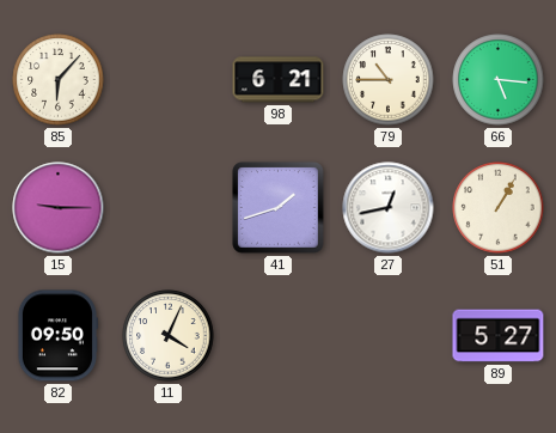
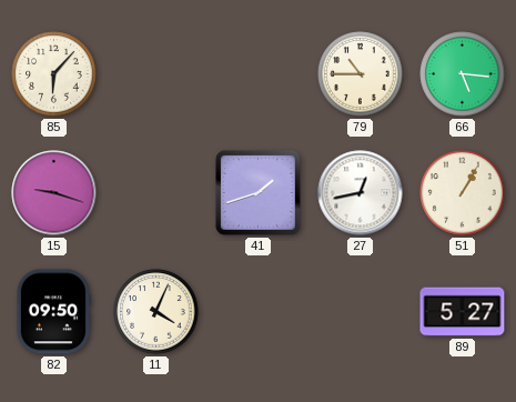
98: 6:21 -> none
15: 9:15 -> 9:18
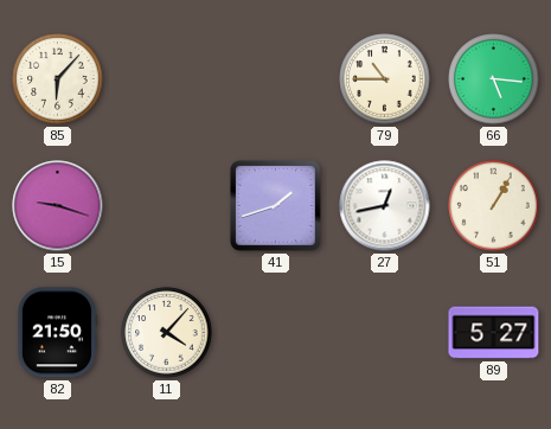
82: 09:50 -> 21:50
11: 4:04 -> 4:07
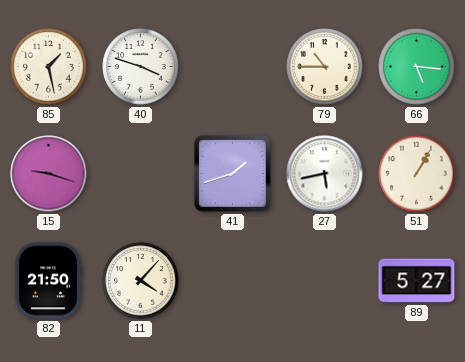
85: 6:07 -> 1:28
40: none -> 3:48
27: 12:43 -> 5:43
